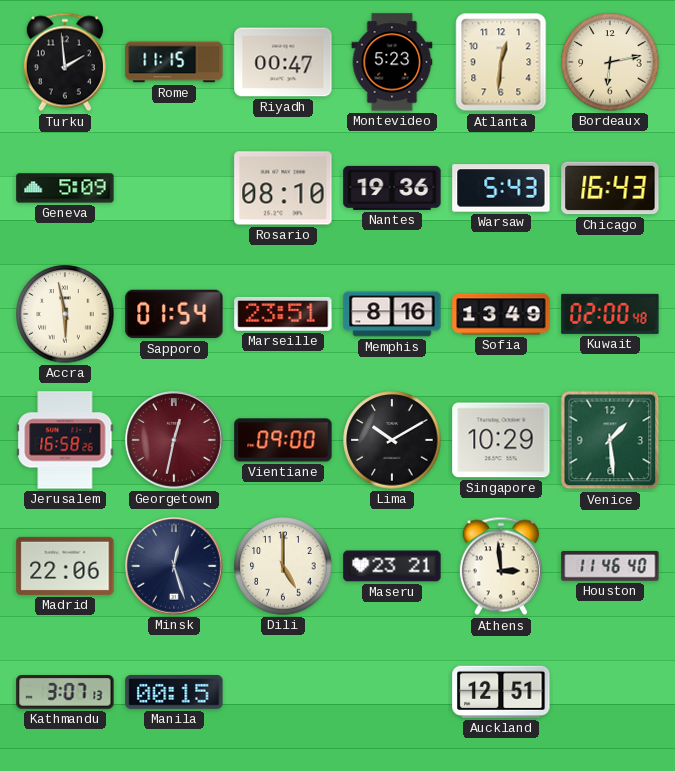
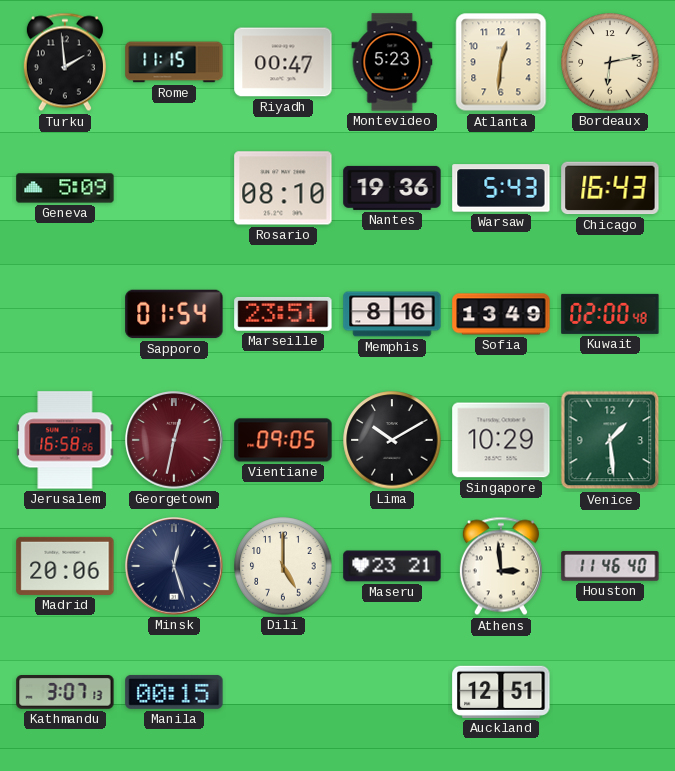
Accra: 5:58 -> none
Vientiane: 09:00 -> 09:05
Madrid: 22:06 -> 20:06
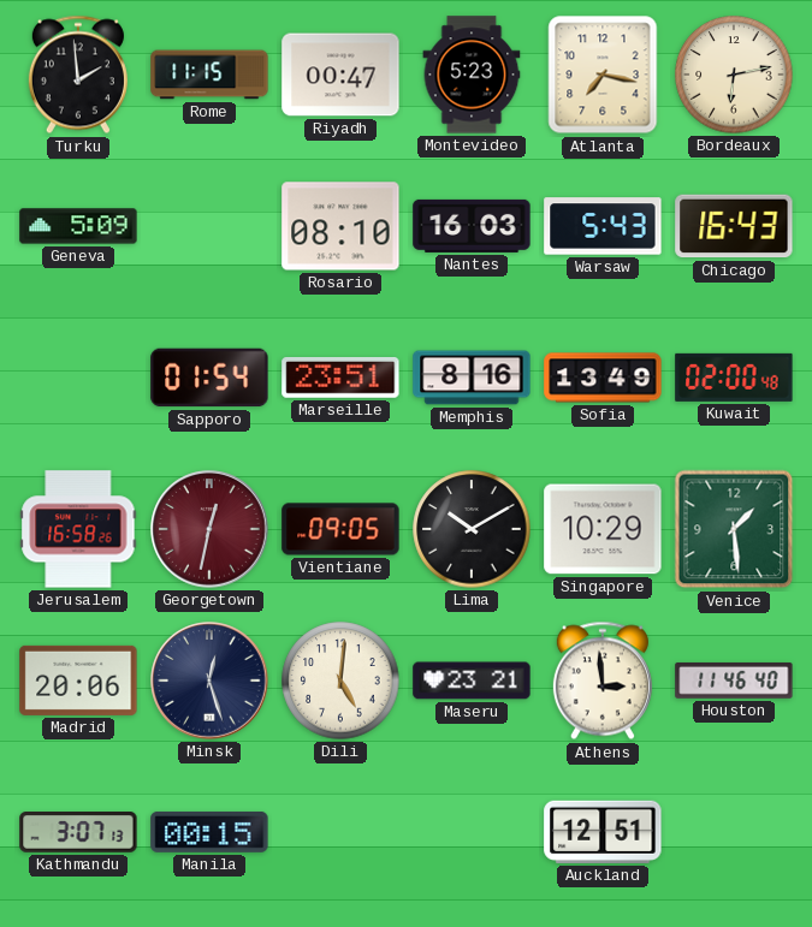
Atlanta: 12:31 -> 7:17
Nantes: 19:36 -> 16:03
Dili: 5:00 -> 5:01
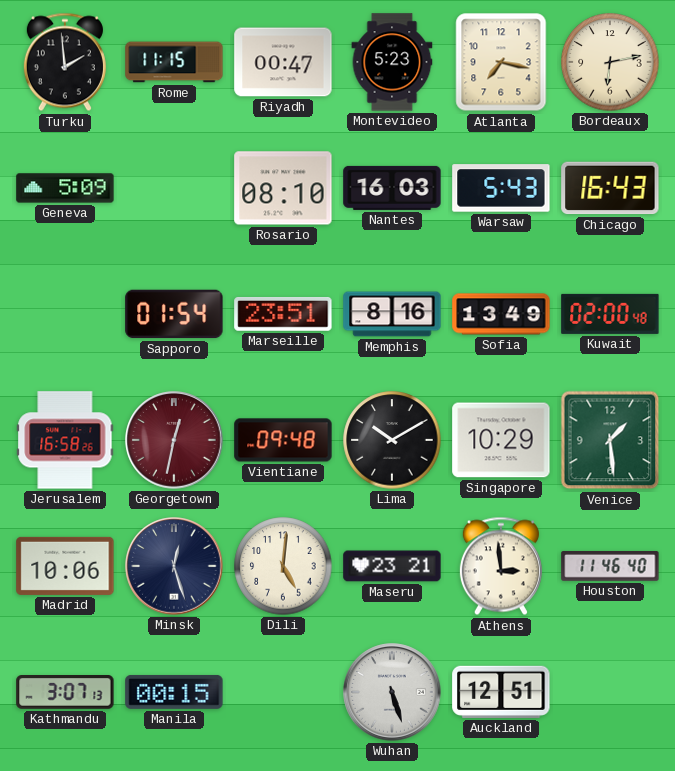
Vientiane: 09:05 -> 09:48
Madrid: 20:06 -> 10:06
Wuhan: none -> 5:27
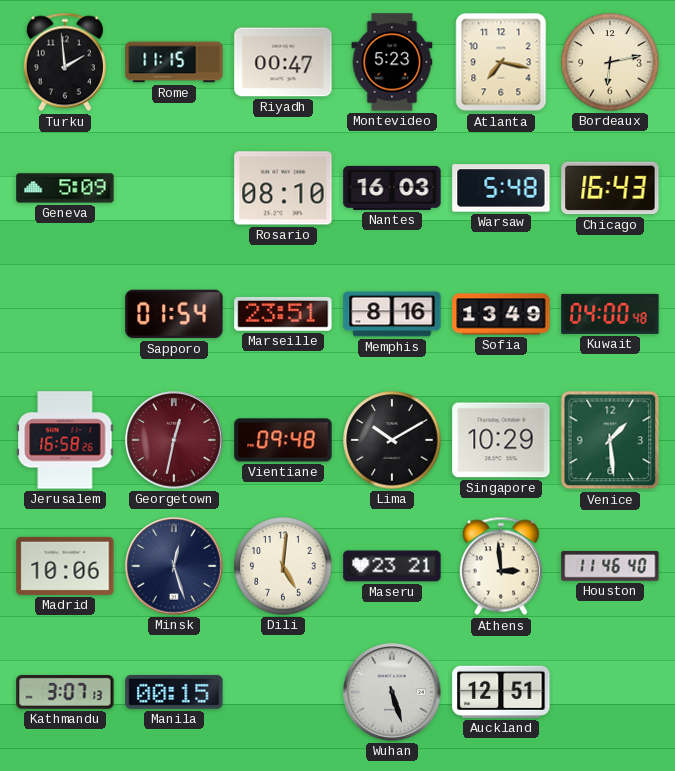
Warsaw: 5:43 -> 5:48
Kuwait: 02:00 -> 04:00
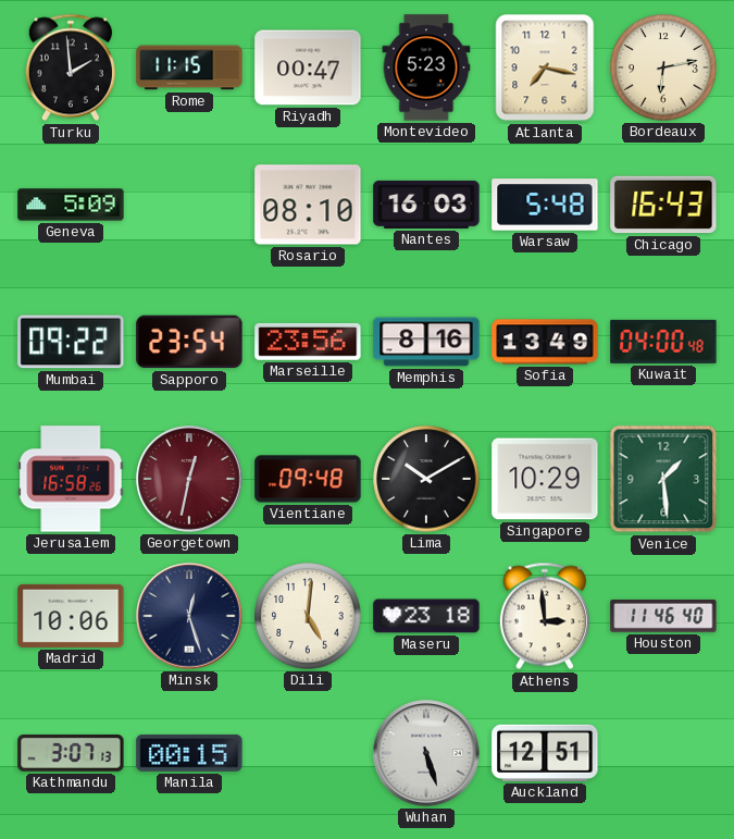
Mumbai: none -> 09:22
Sapporo: 01:54 -> 23:54
Marseille: 23:51 -> 23:56
Maseru: 23:21 -> 23:18
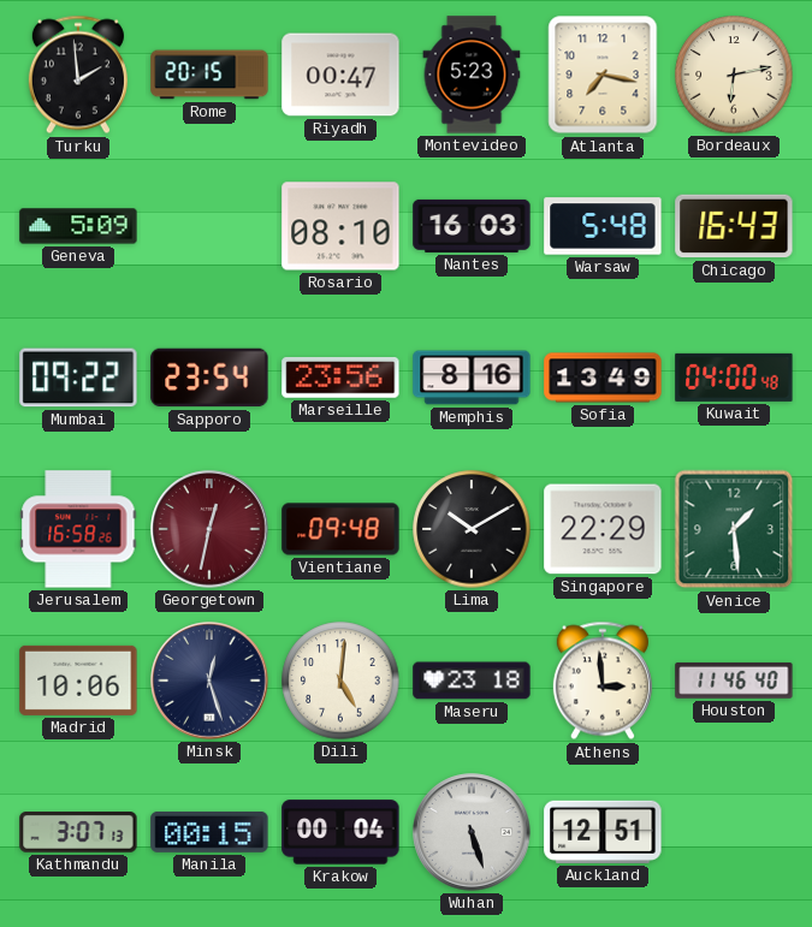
Rome: 11:15 -> 20:15
Singapore: 10:29 -> 22:29
Krakow: none -> 00:04
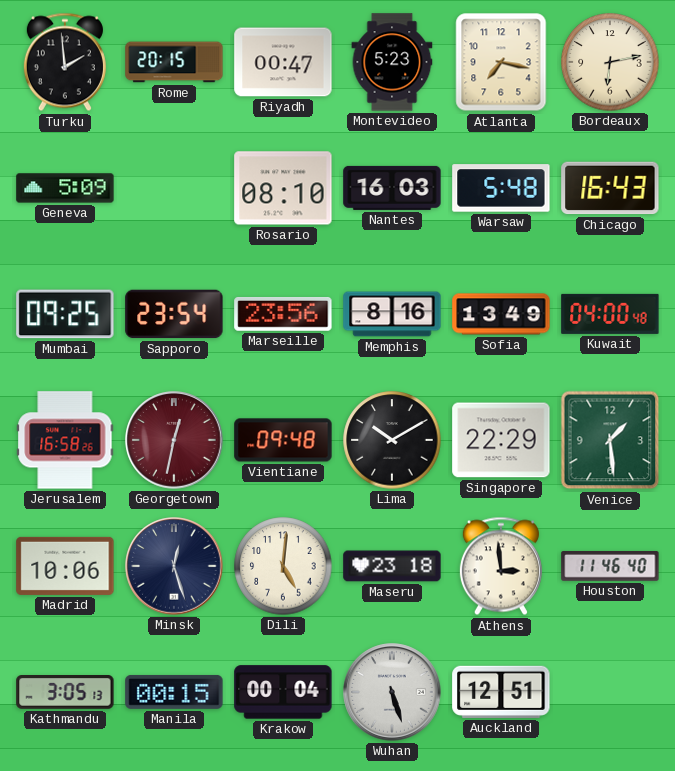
Mumbai: 09:22 -> 09:25
Kathmandu: 3:07 -> 3:05
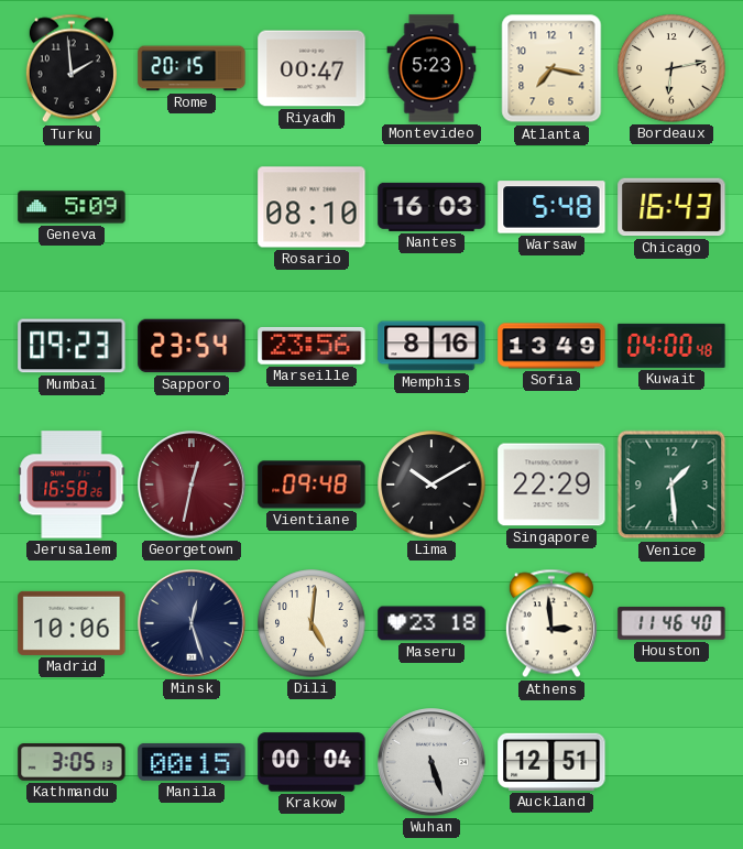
Mumbai: 09:25 -> 09:23
